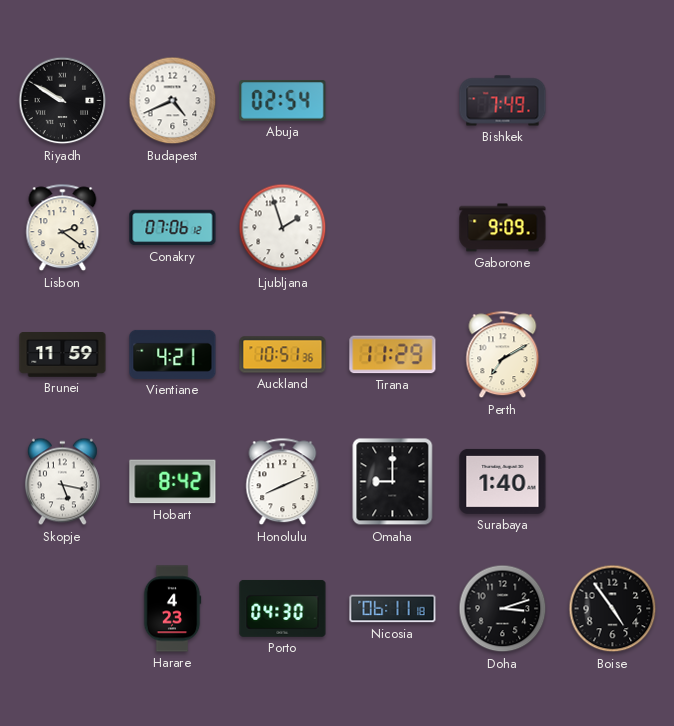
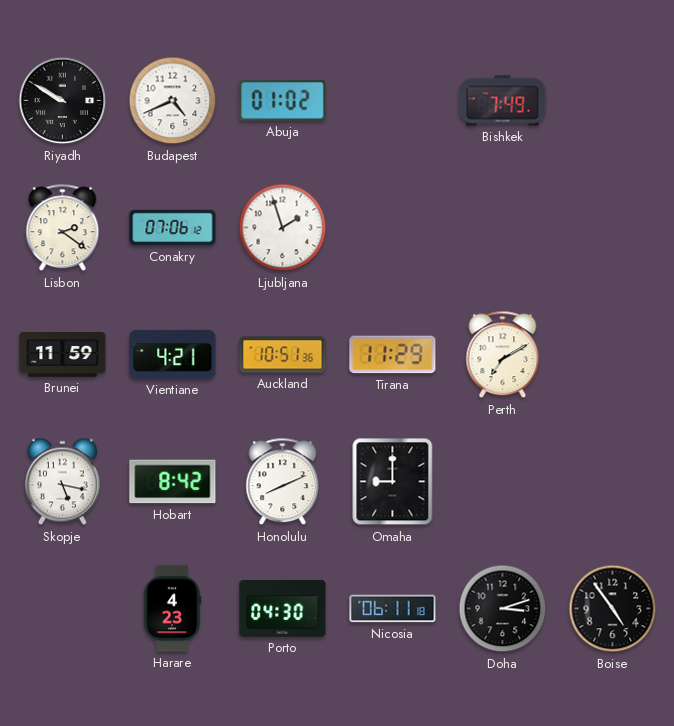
Abuja: 02:54 -> 01:02
Gaborone: 9:09 -> none
Surabaya: 1:40 -> none
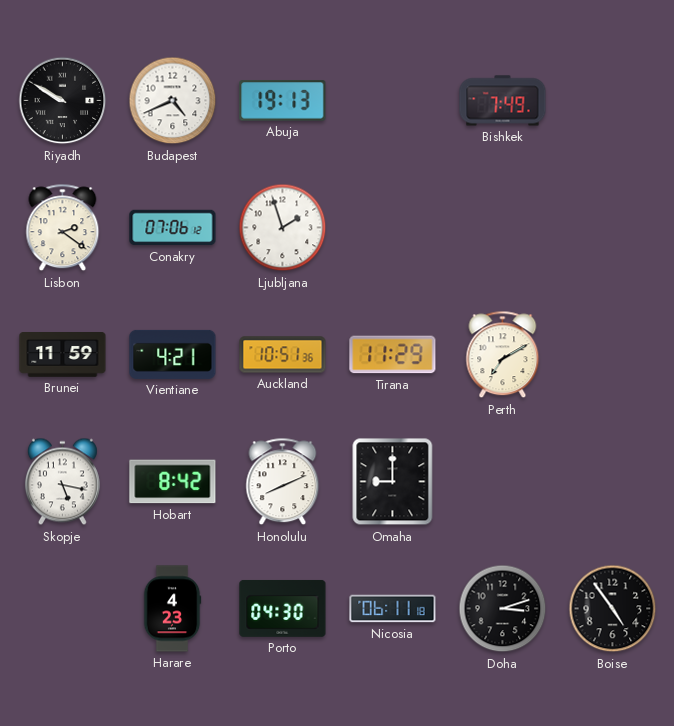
Abuja: 01:02 -> 19:13
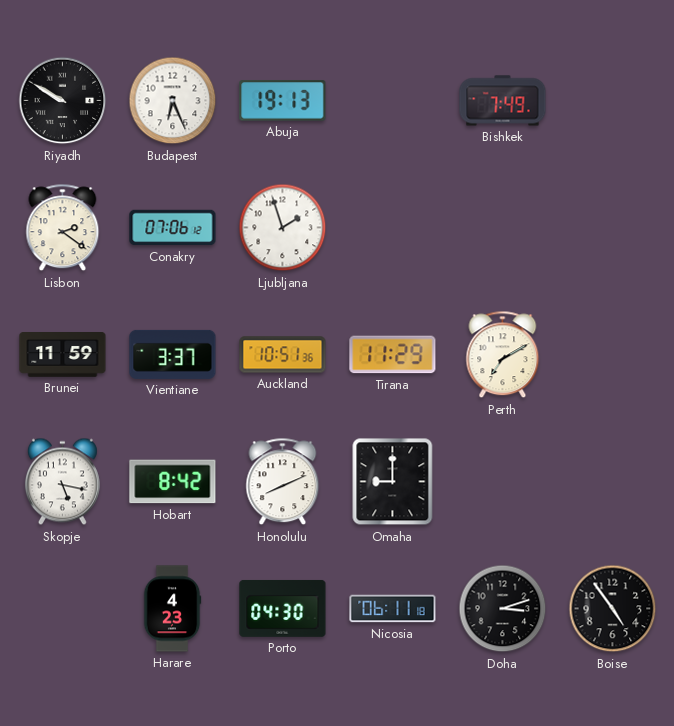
Budapest: 4:41 -> 6:26
Vientiane: 4:21 -> 3:37
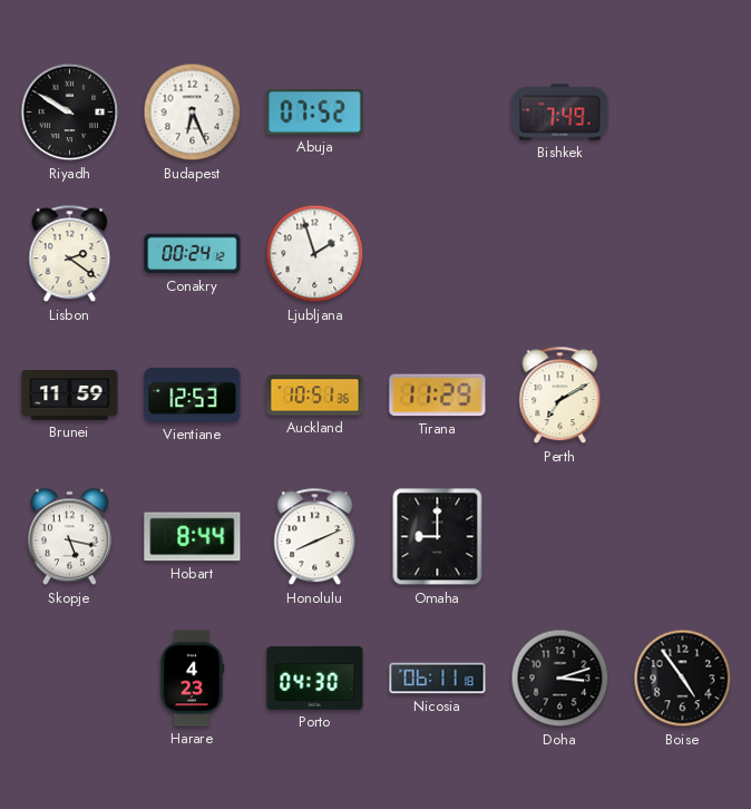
Abuja: 19:13 -> 07:52
Conakry: 07:06 -> 00:24
Vientiane: 3:37 -> 12:53
Hobart: 8:42 -> 8:44
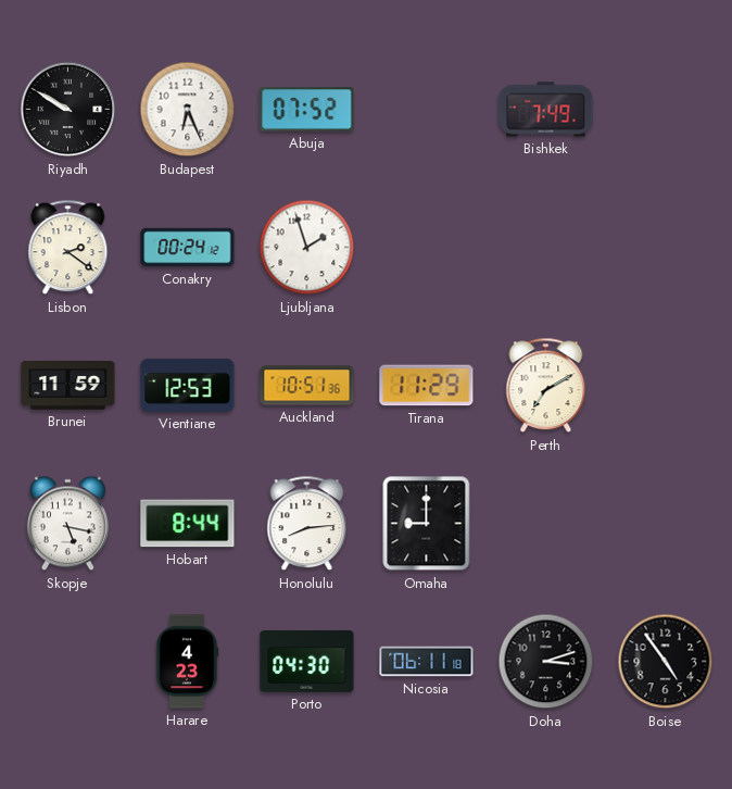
Honolulu: 8:11 -> 8:14
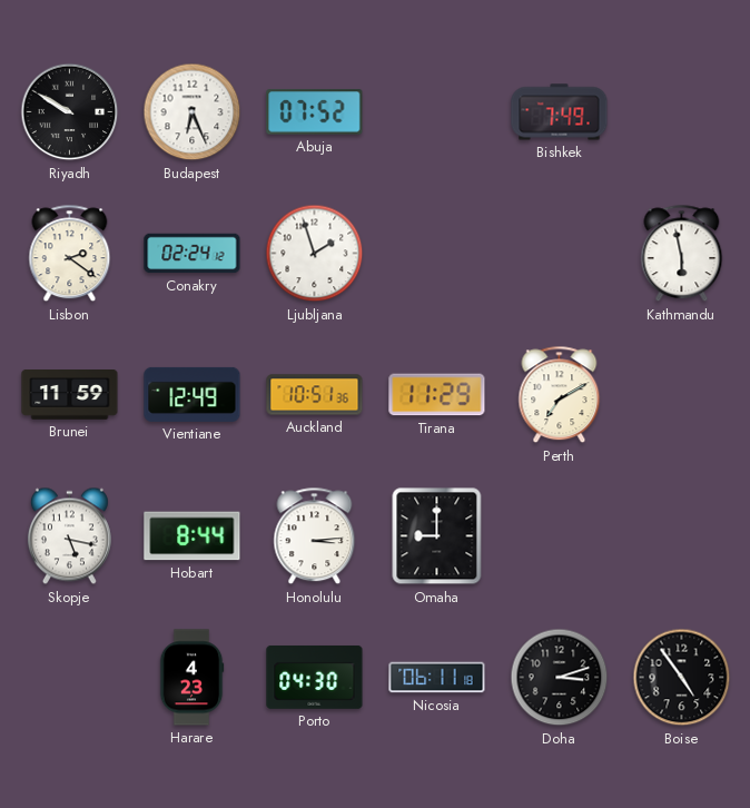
Conakry: 00:24 -> 02:24
Kathmandu: none -> 5:58
Vientiane: 12:53 -> 12:49
Honolulu: 8:14 -> 3:14
